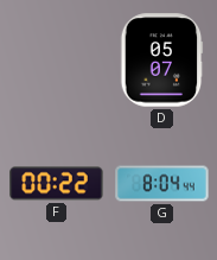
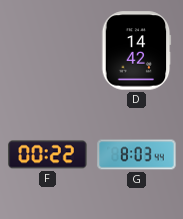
D: 05:07 -> 14:42
G: 8:04 -> 8:03
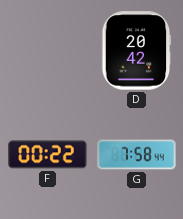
D: 14:42 -> 20:42
G: 8:03 -> 7:58
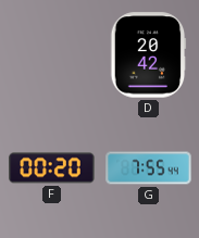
F: 00:22 -> 00:20
G: 7:58 -> 7:55
